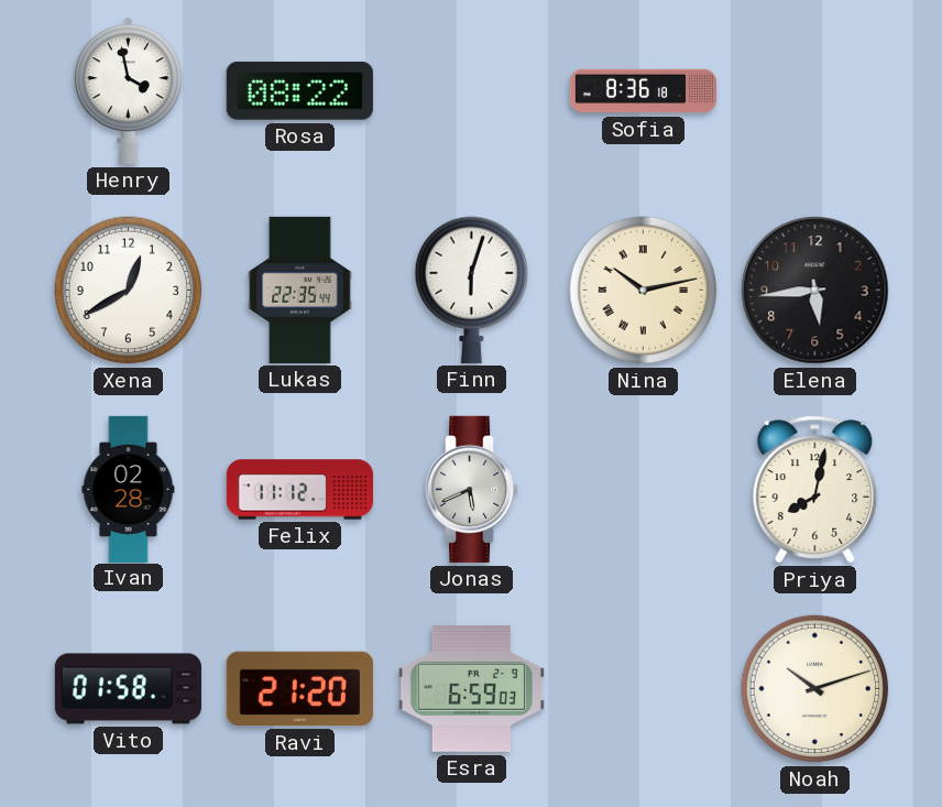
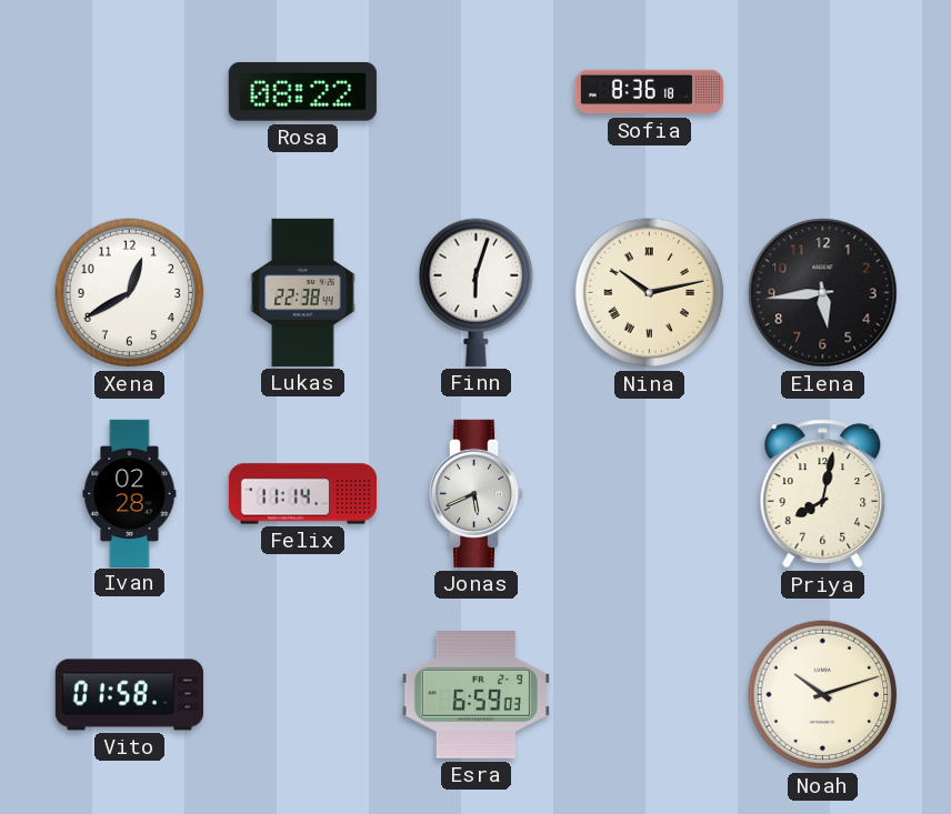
Henry: 3:58 -> none
Lukas: 22:35 -> 22:38
Felix: 11:12 -> 11:14
Ravi: 21:20 -> none
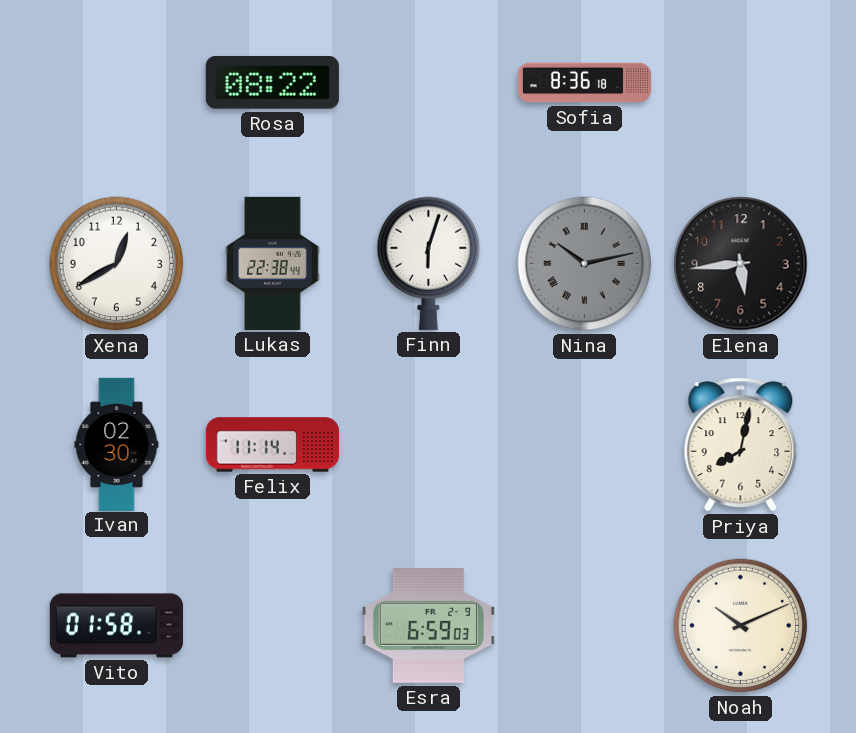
Nina dial: cream -> grey
Ivan: 02:28 -> 02:30
Jonas: 5:41 -> none
Noah: 10:12 -> 10:11
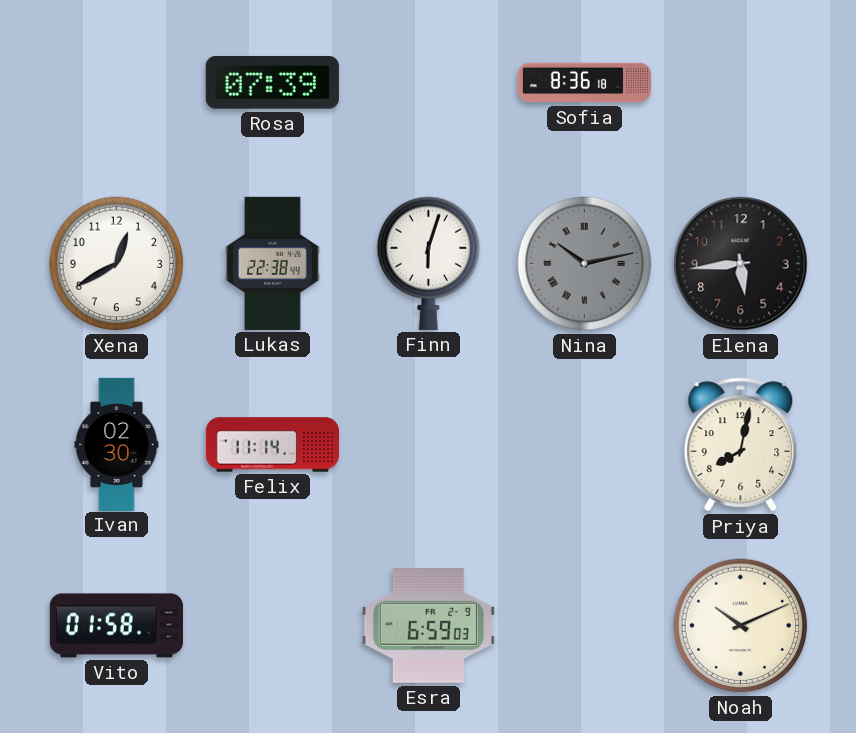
Rosa: 08:22 -> 07:39
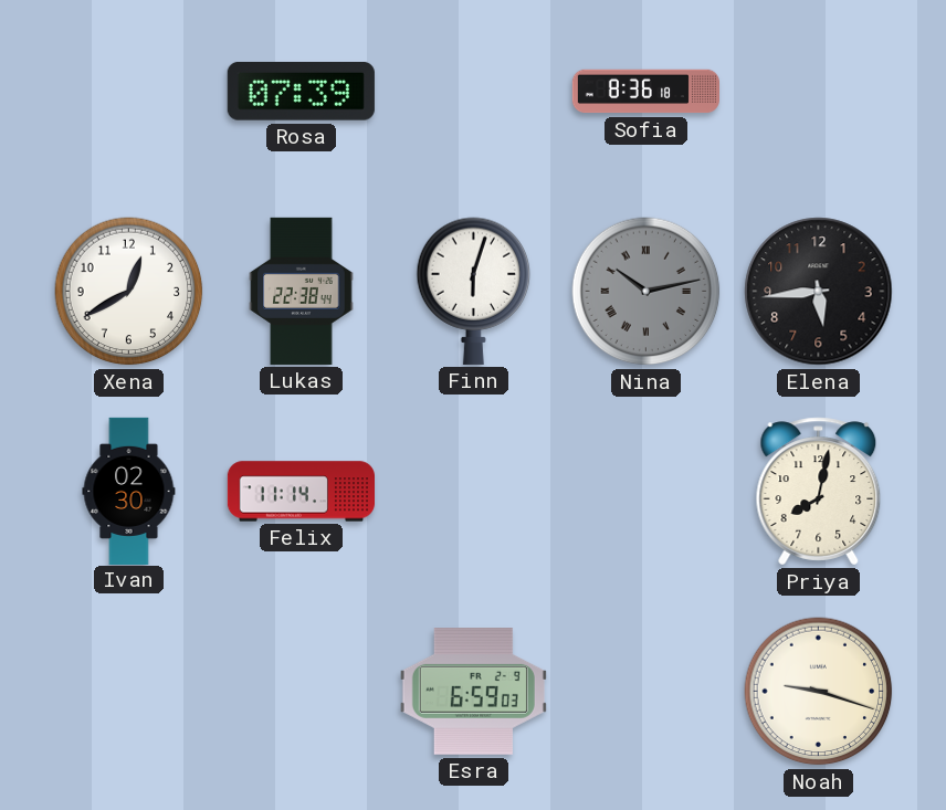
Vito: 01:58 -> none
Noah: 10:11 -> 9:18
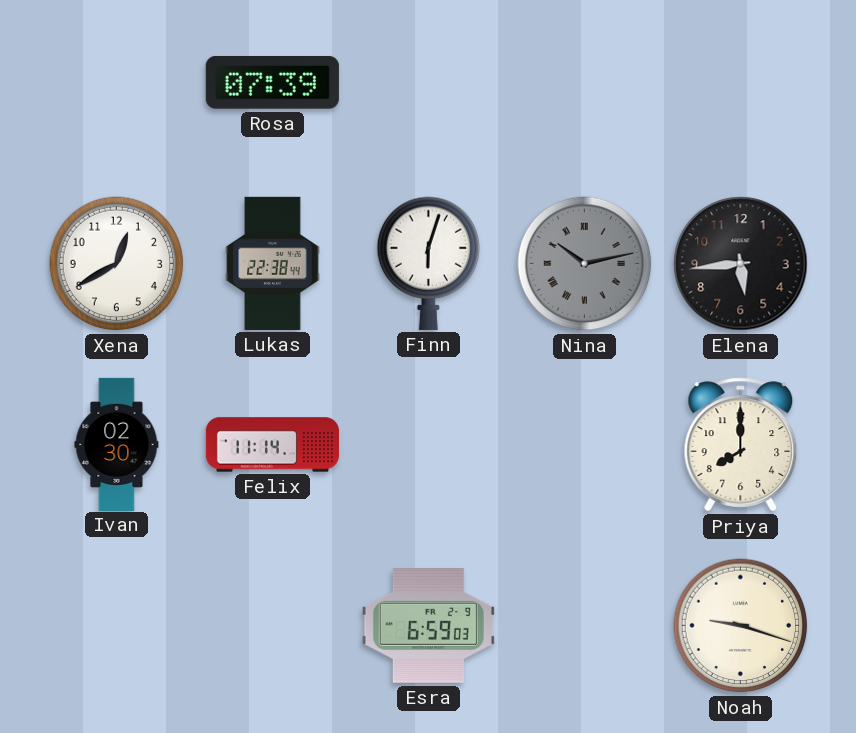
Sofia: 8:36 -> none
Priya: 8:02 -> 8:00
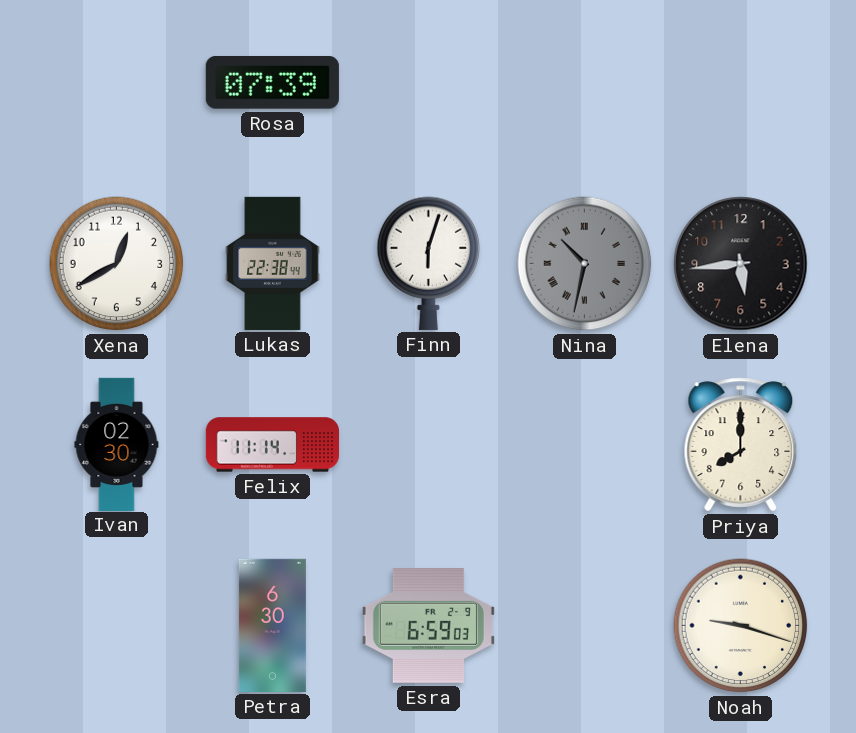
Nina: 10:13 -> 10:32
Petra: none -> 6:30
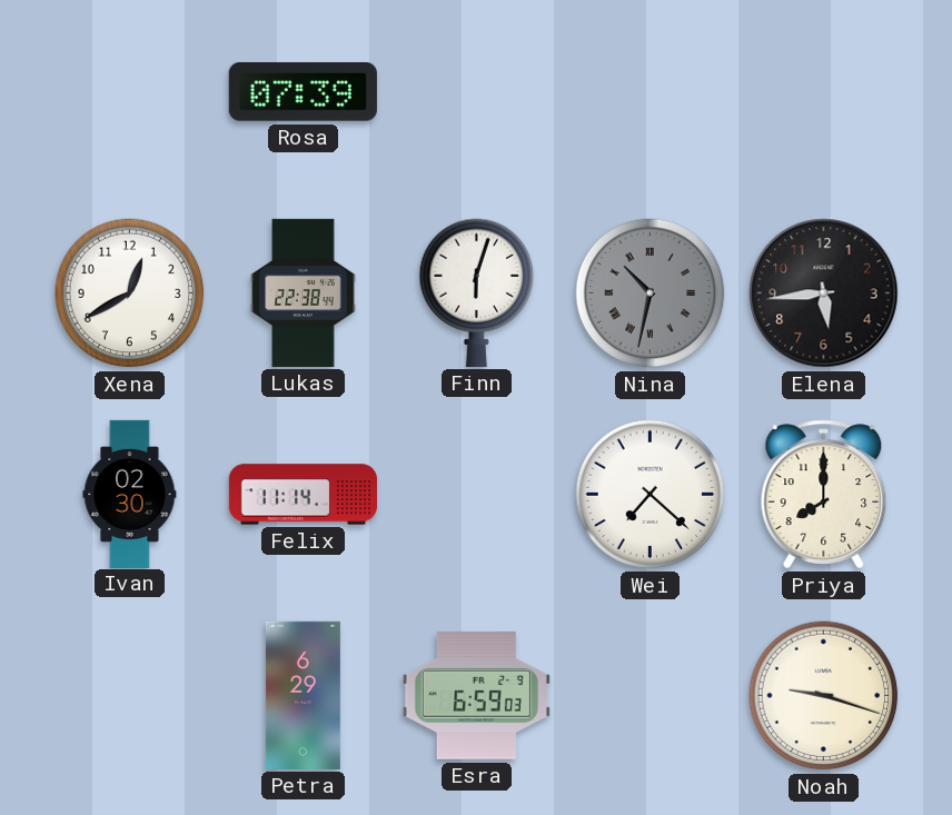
Wei: none -> 7:22
Petra: 6:30 -> 6:29
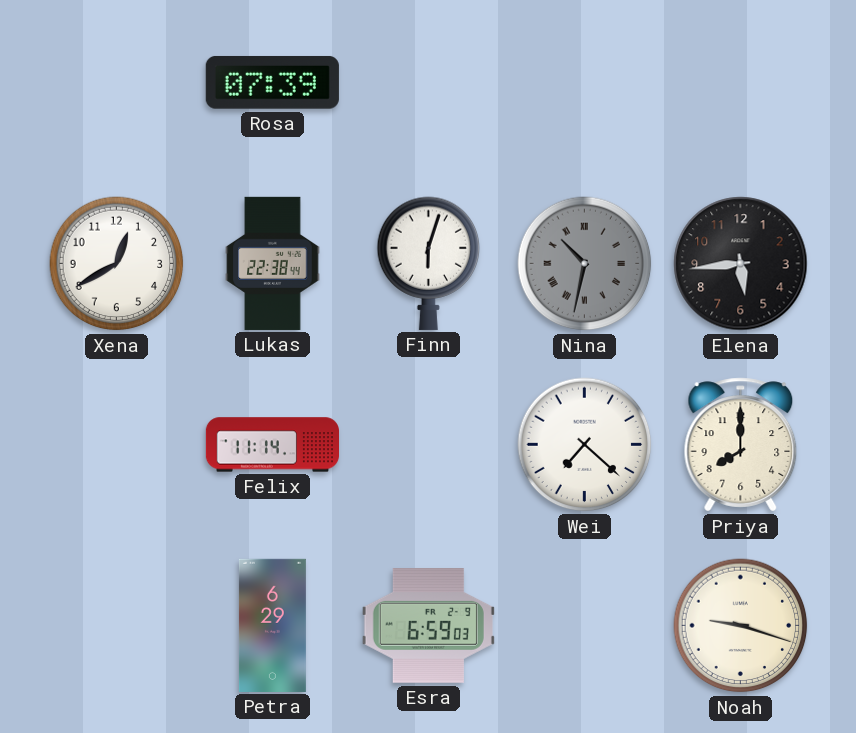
Ivan: 02:30 -> none
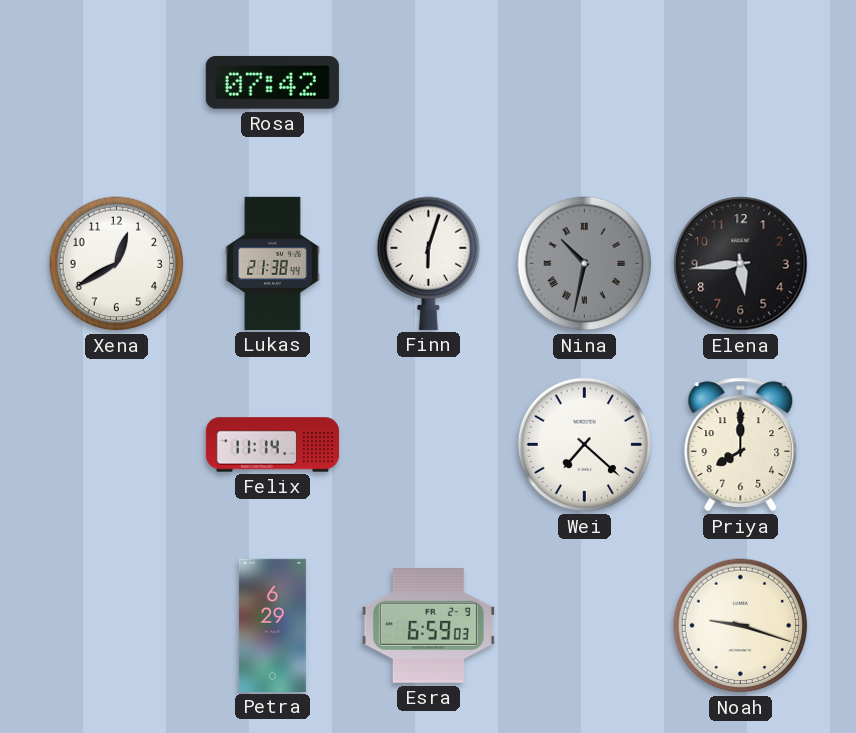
Rosa: 07:39 -> 07:42
Lukas: 22:38 -> 21:38
